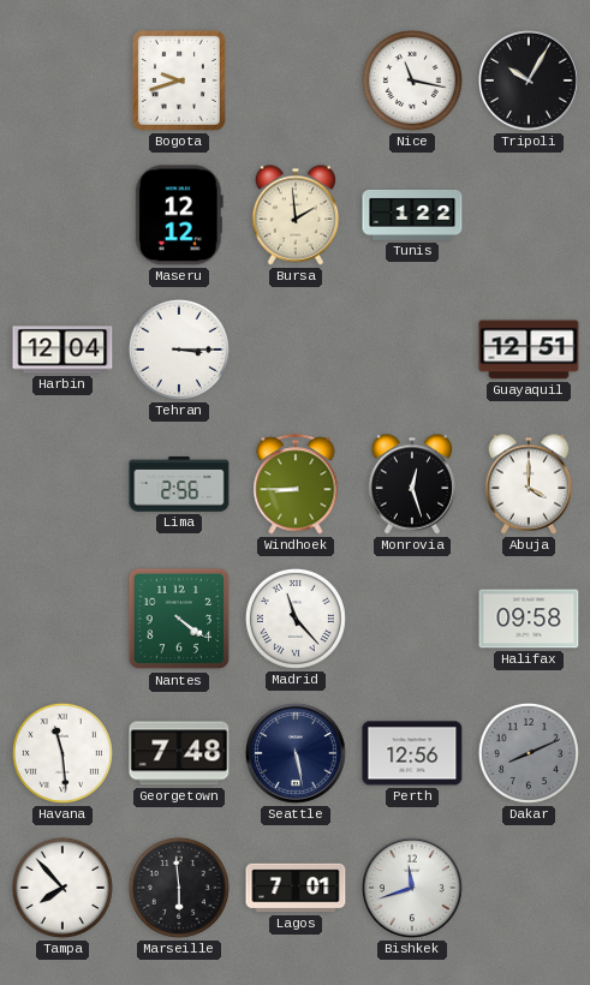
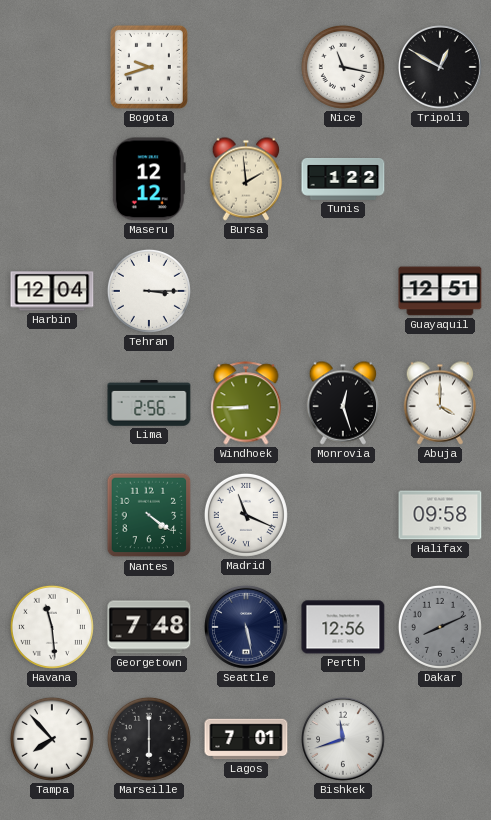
Tripoli: 10:05 -> 12:50
Madrid: 11:23 -> 11:19
Marseille: 5:59 -> 6:00
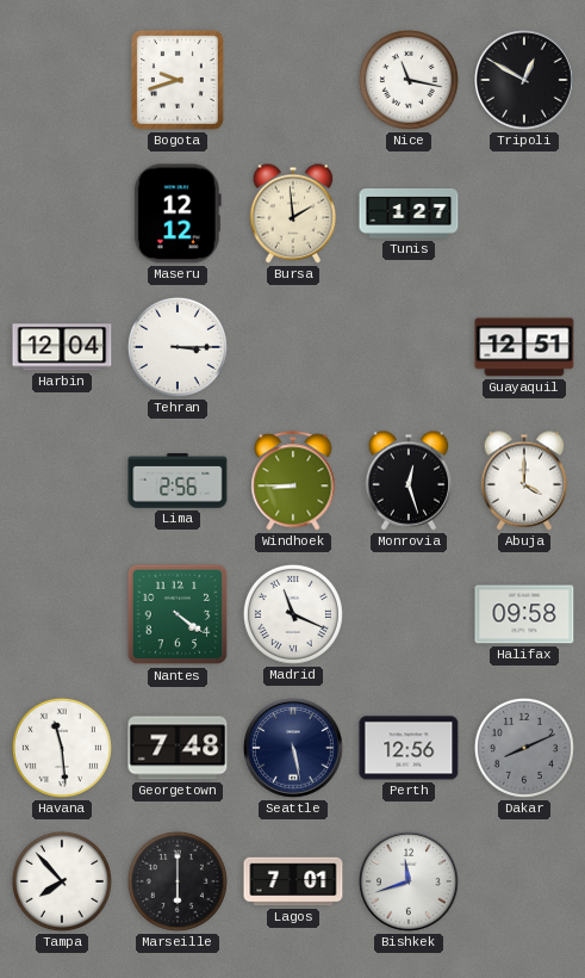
Tunis: 1:22 -> 1:27
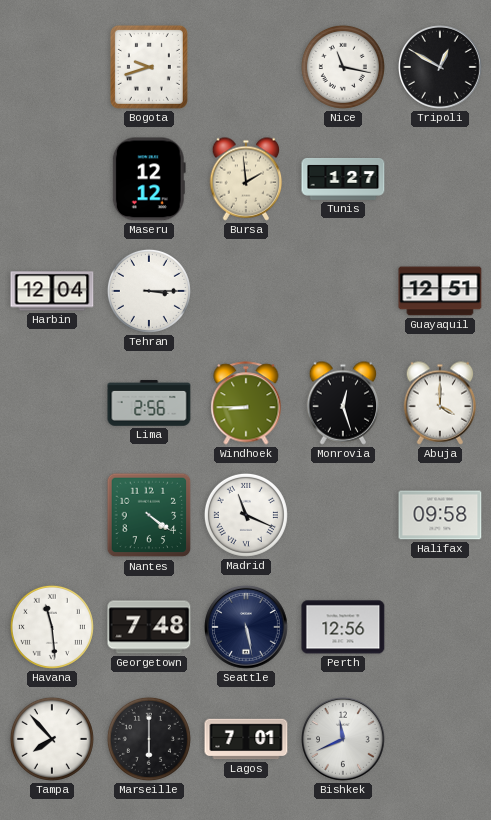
Dakar: 8:11 -> none
Bishkek: 11:42 -> 11:41
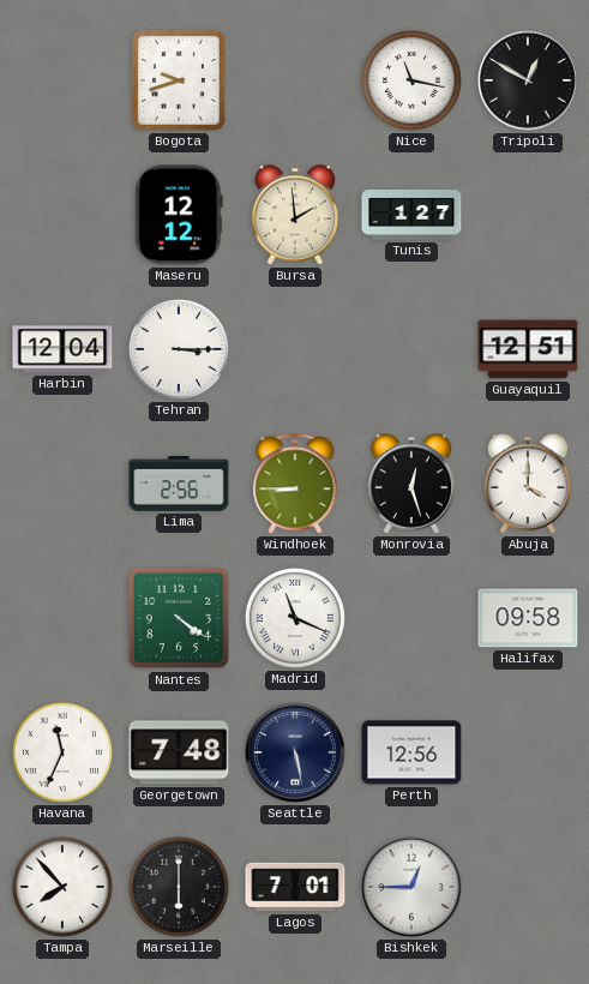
Havana: 11:29 -> 11:34
Bishkek: 11:41 -> 12:45
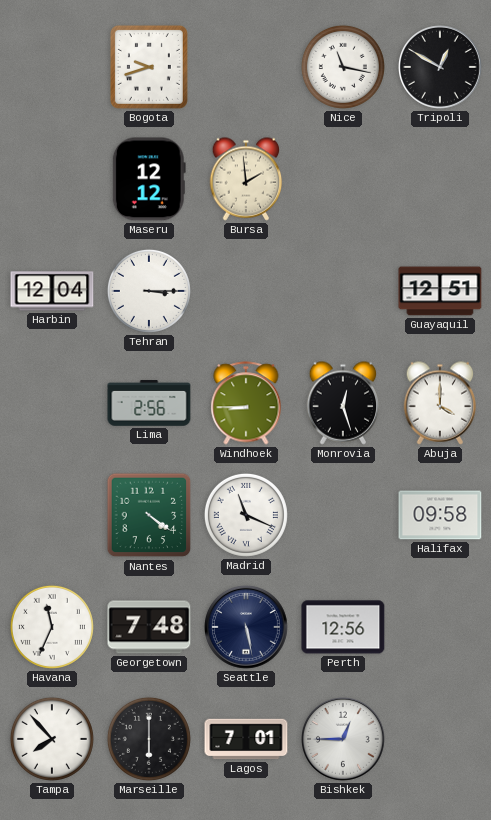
Tunis: 1:27 -> none
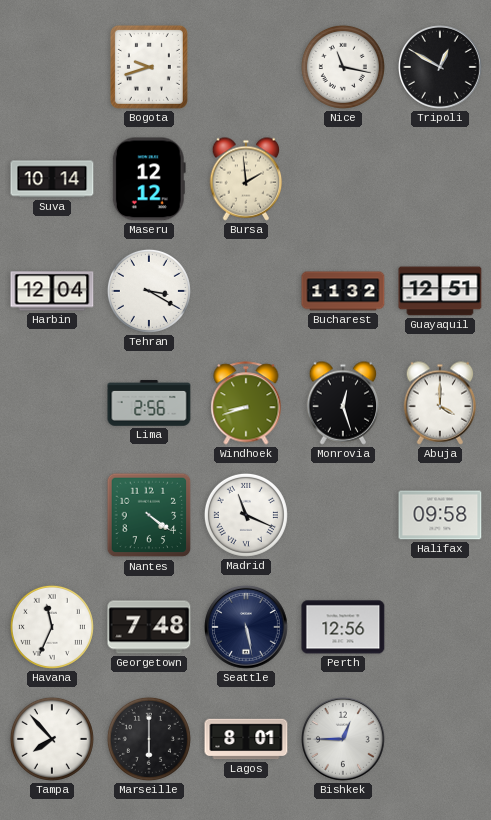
Suva: none -> 10:14
Tehran: 3:15 -> 3:20
Bucharest: none -> 11:32
Windhoek: 8:45 -> 8:42
Lagos: 7:01 -> 8:01
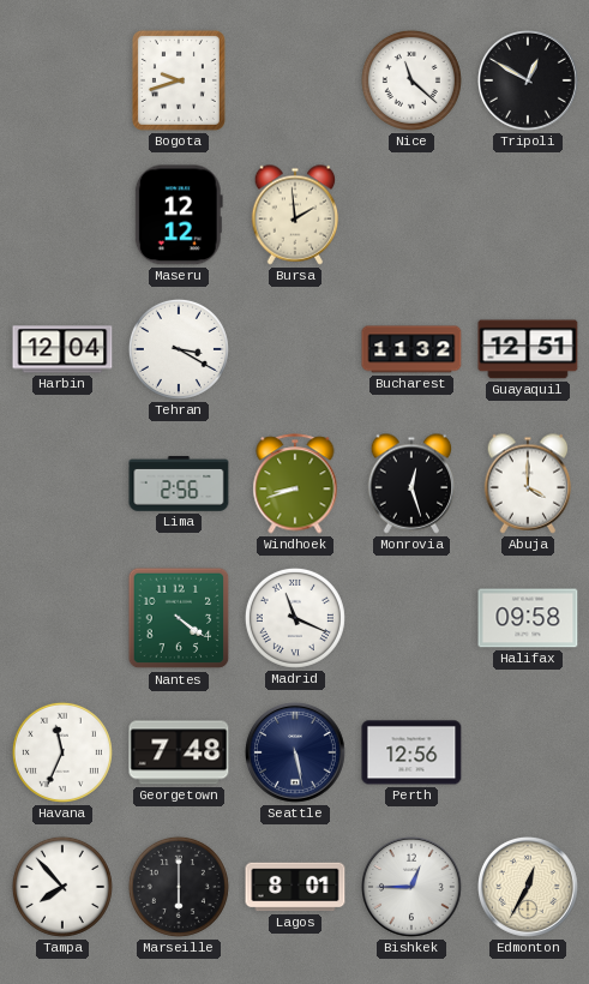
Nice: 11:17 -> 11:22
Suva: 10:14 -> none
Edmonton: none -> 12:35
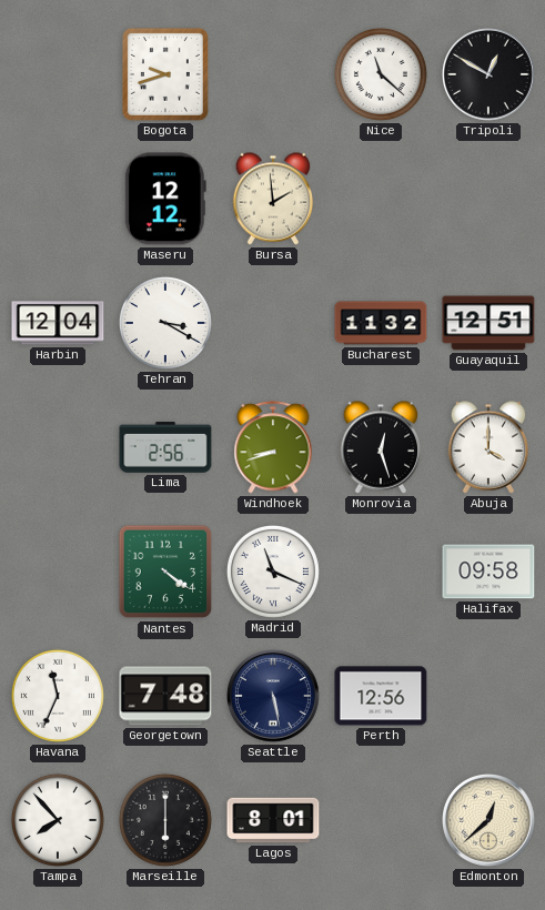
Bishkek: 12:45 -> none
Edmonton: 12:35 -> 12:38
